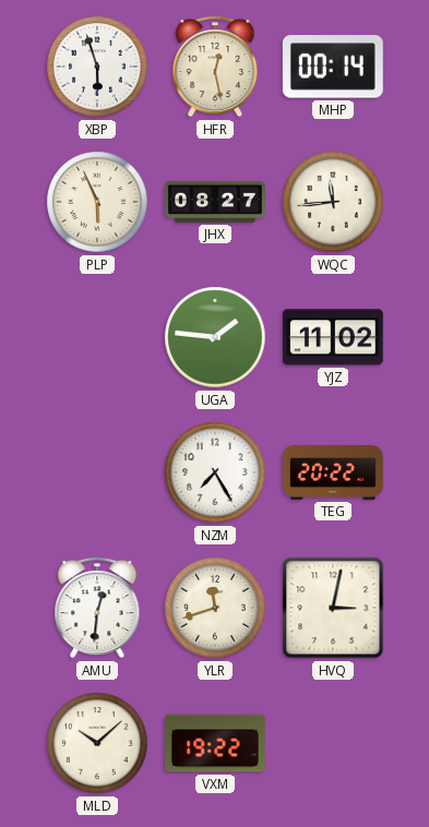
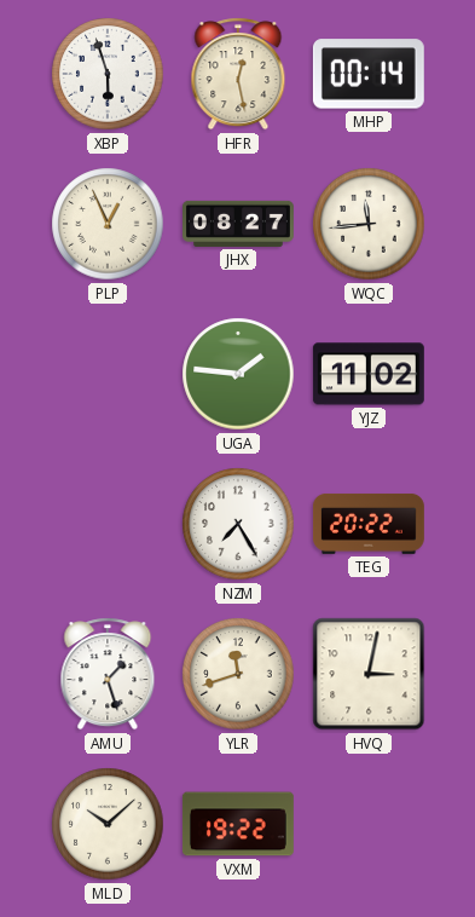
PLP: 5:56 -> 12:56
AMU: 12:31 -> 1:27
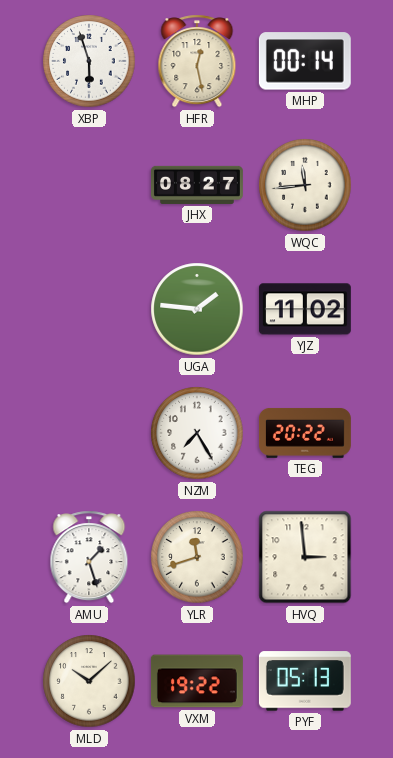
PLP: 12:56 -> none
HVQ: 3:02 -> 2:59
PYF: none -> 05:13
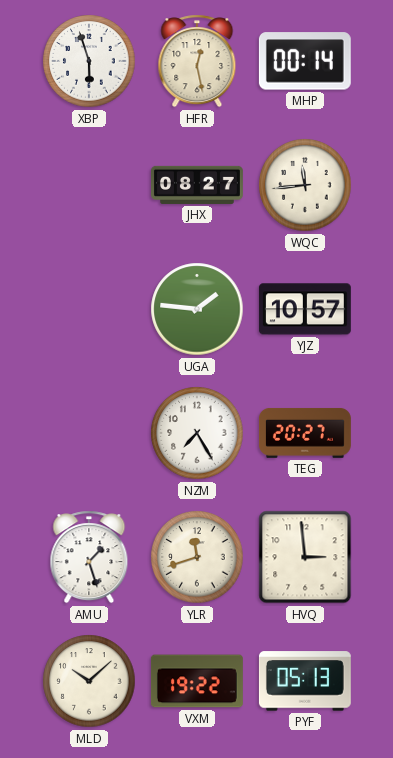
YJZ: 11:02 -> 10:57
TEG: 20:22 -> 20:27
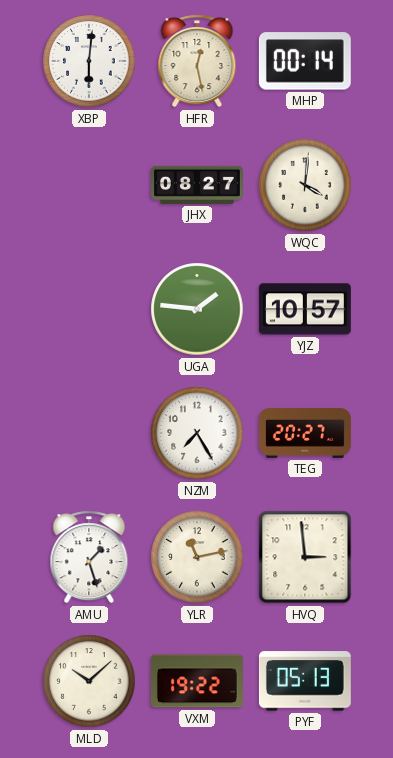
XBP: 5:57 -> 6:01
WQC: 11:44 -> 4:01
YLR: 11:42 -> 11:13
